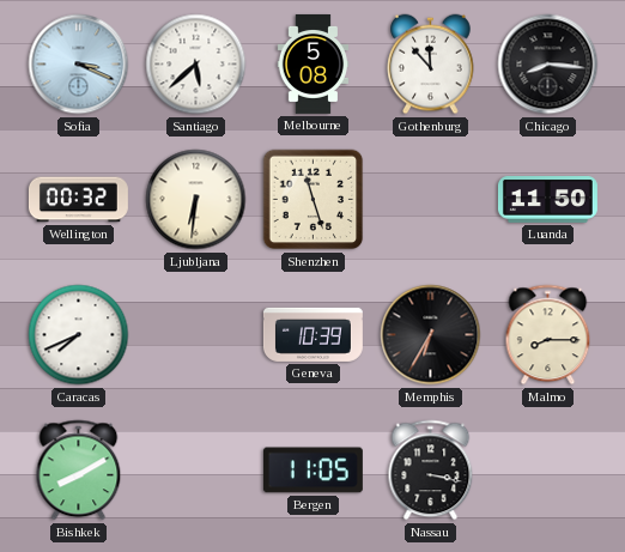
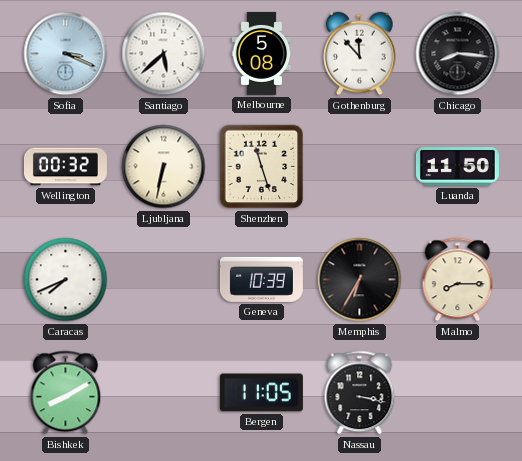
Ljubljana: 6:31 -> 6:32
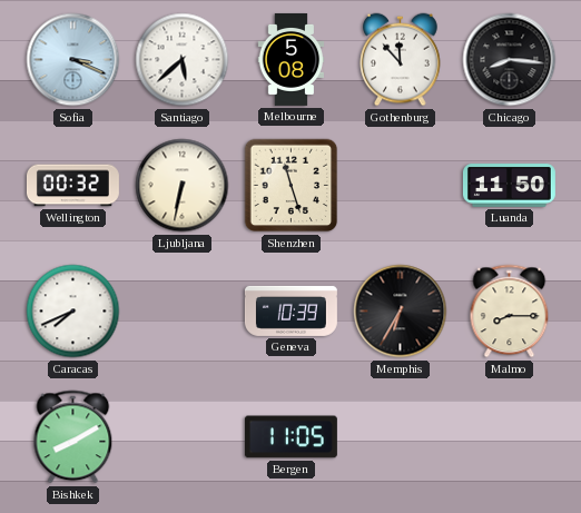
Nassau: 3:17 -> none
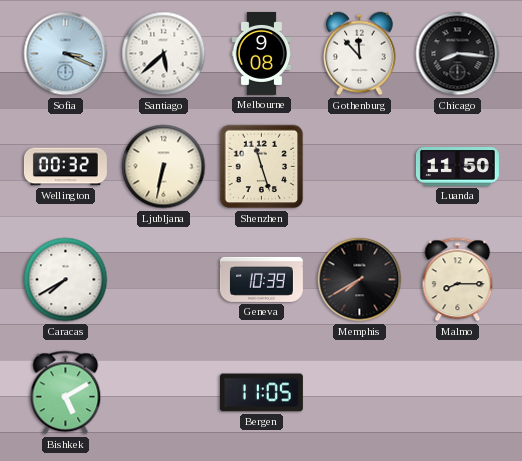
Melbourne: 5:08 -> 9:08
Caracas: 7:41 -> 7:40
Memphis: 6:35 -> 7:40
Bishkek: 8:10 -> 5:10
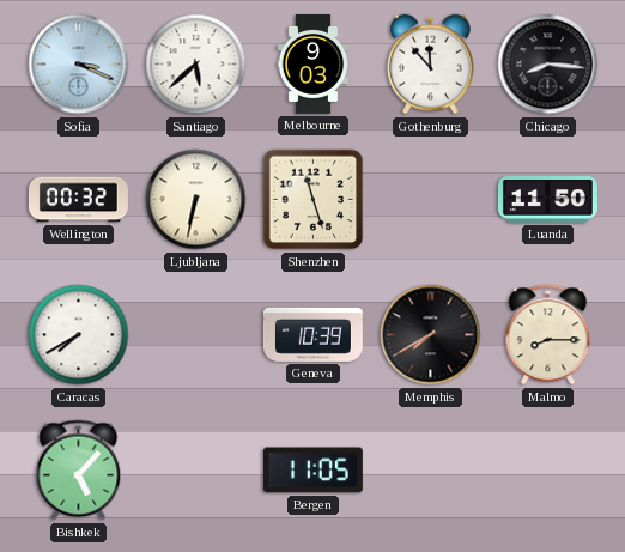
Melbourne: 9:08 -> 9:03
Bishkek: 5:10 -> 5:07
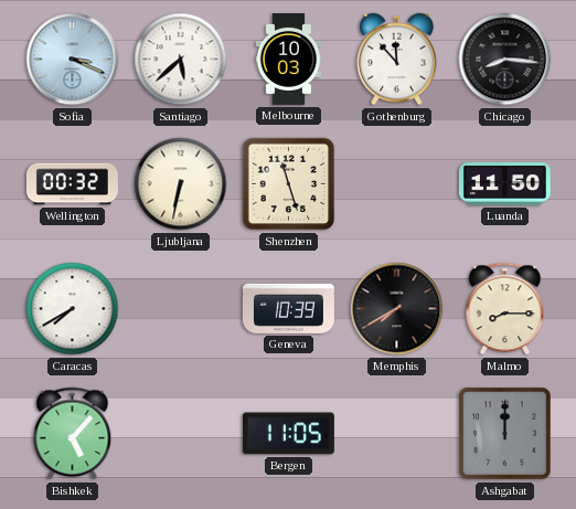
Melbourne: 9:03 -> 10:03
Ashgabat: none -> 12:00
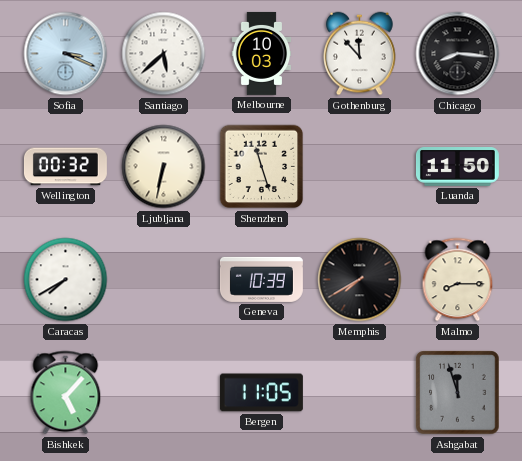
Ashgabat: 12:00 -> 11:57
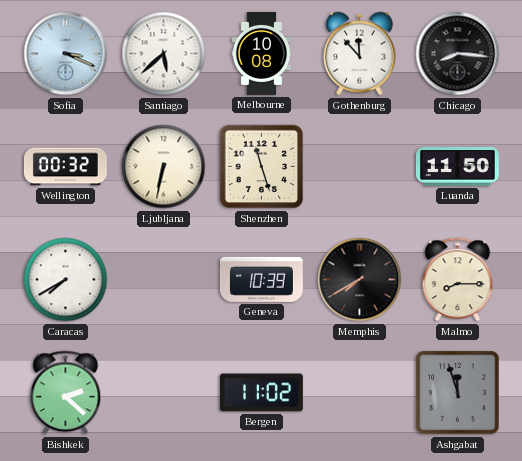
Melbourne: 10:03 -> 10:08
Bishkek: 5:07 -> 2:22
Bergen: 11:05 -> 11:02
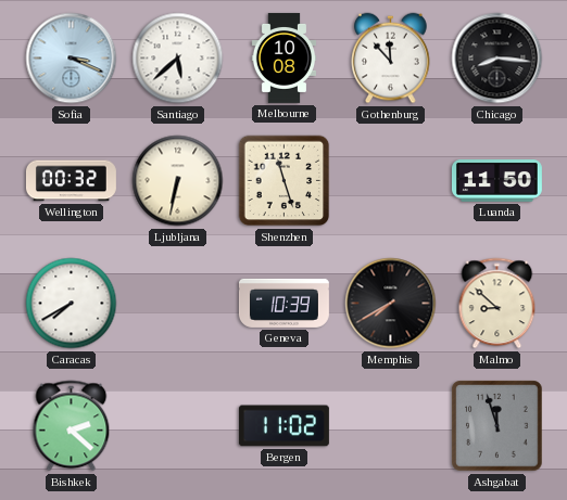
Malmo: 8:15 -> 8:52
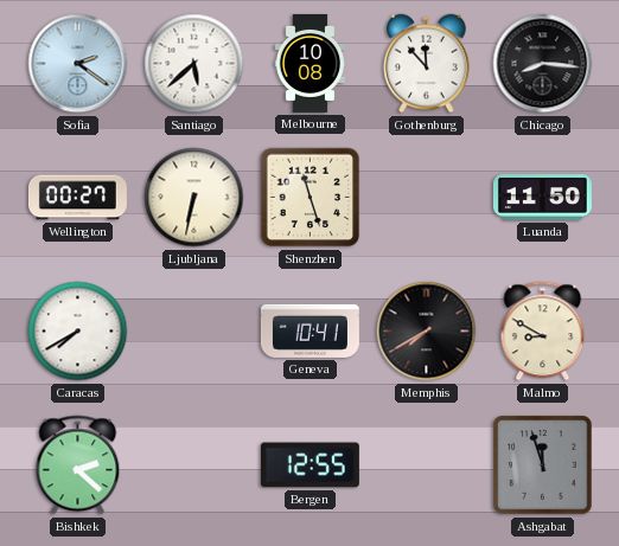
Sofia: 3:19 -> 2:21
Wellington: 00:32 -> 00:27
Geneva: 10:39 -> 10:41
Malmo: 8:52 -> 8:50
Bergen: 11:02 -> 12:55
